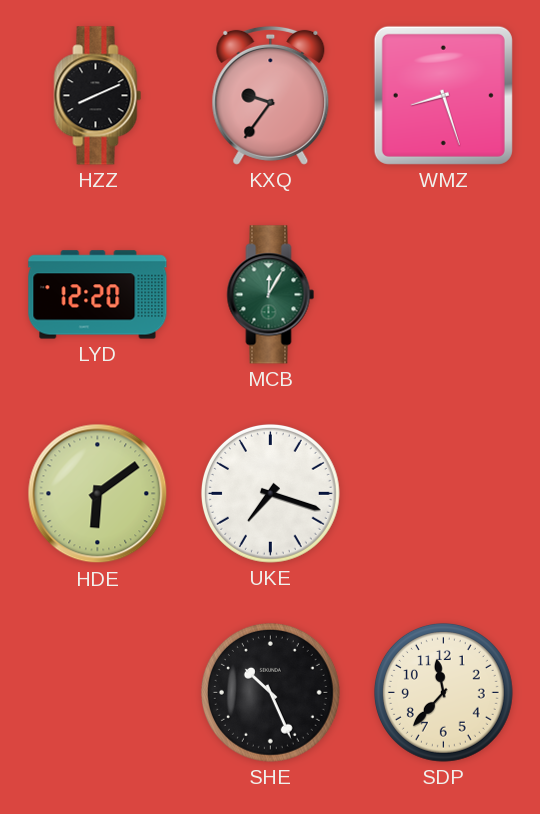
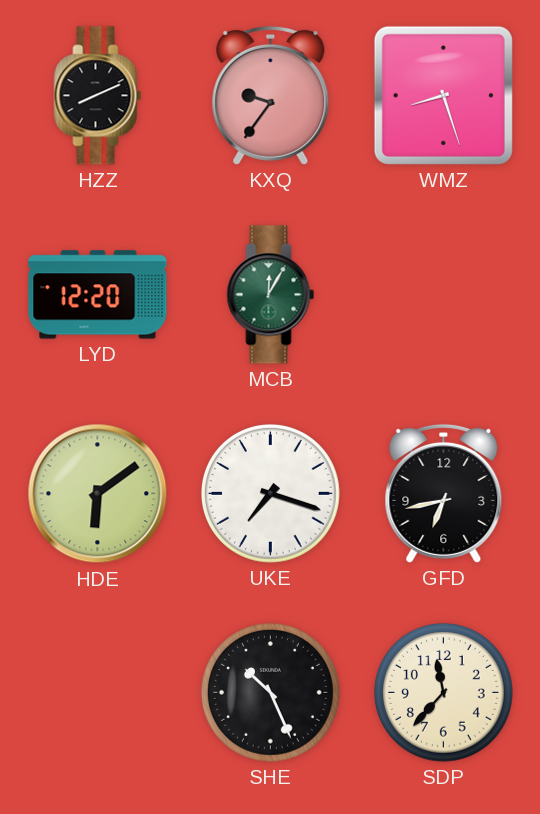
GFD: none -> 6:43
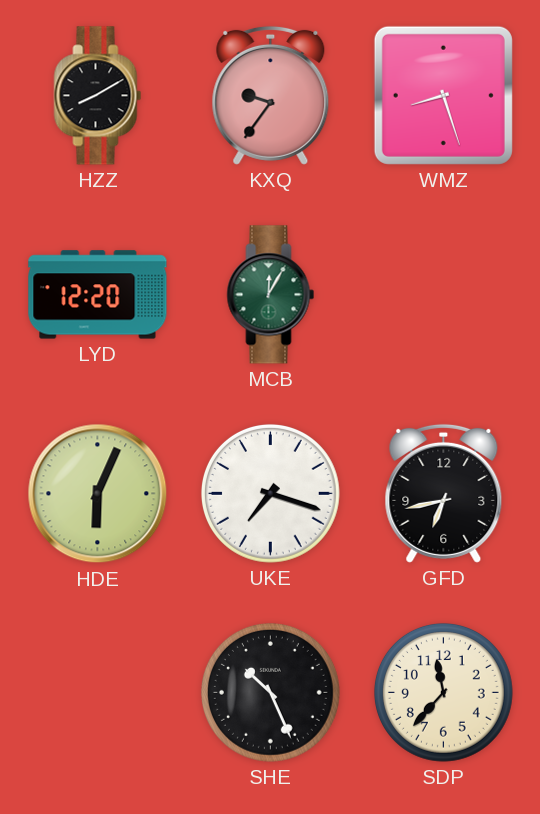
HZZ: 8:11 -> 8:10
HDE: 6:09 -> 6:04
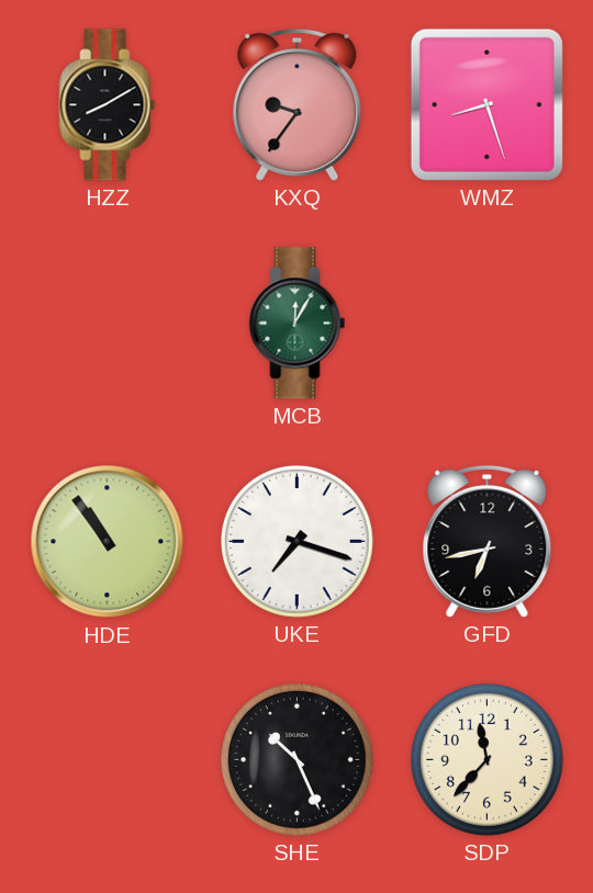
LYD: 12:20 -> none
HDE: 6:04 -> 10:54
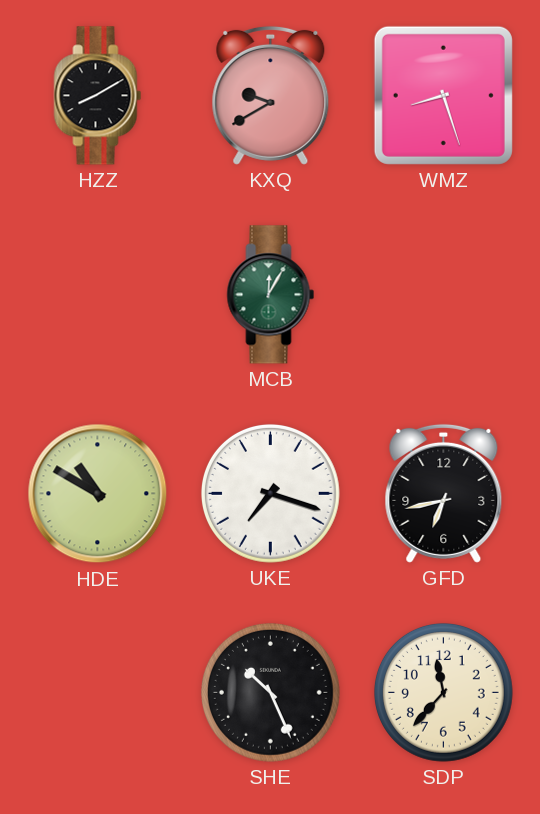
KXQ: 9:36 -> 9:40
HDE: 10:54 -> 10:50
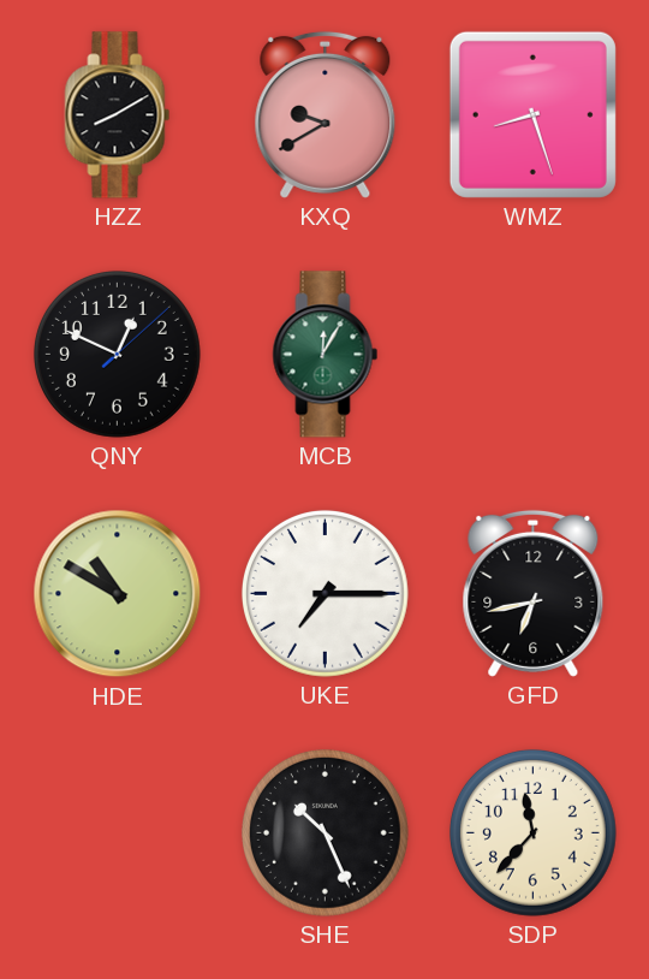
QNY: none -> 12:49
UKE: 7:18 -> 7:15
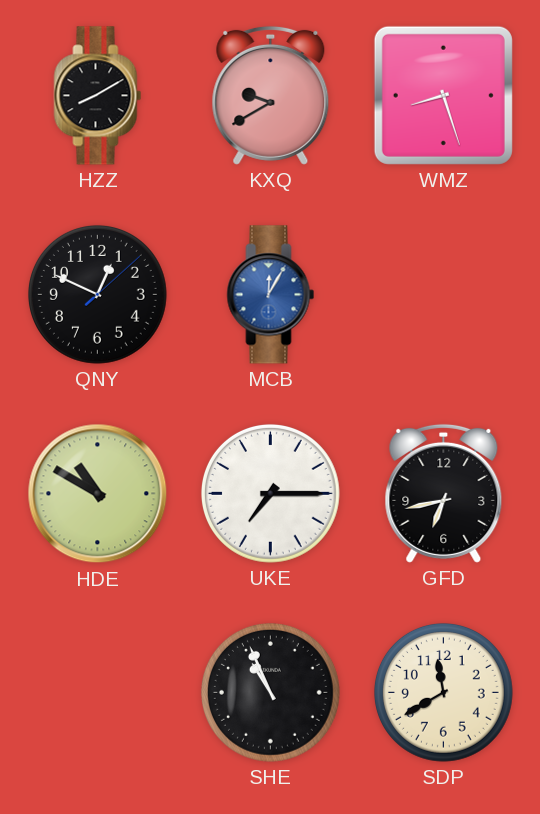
MCB dial: green -> blue
SHE: 10:26 -> 10:56
SDP: 11:37 -> 11:40
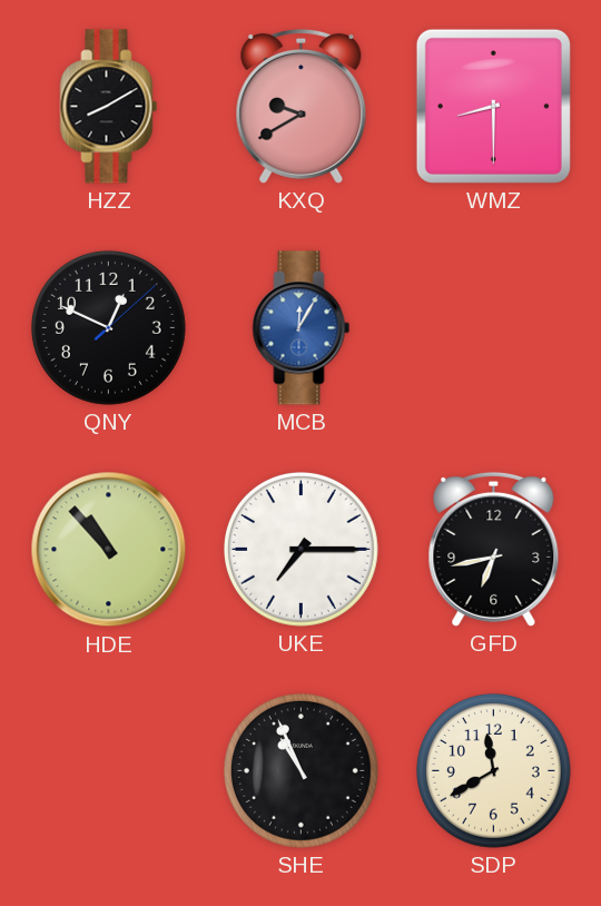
WMZ: 8:27 -> 8:30
HDE: 10:50 -> 10:53
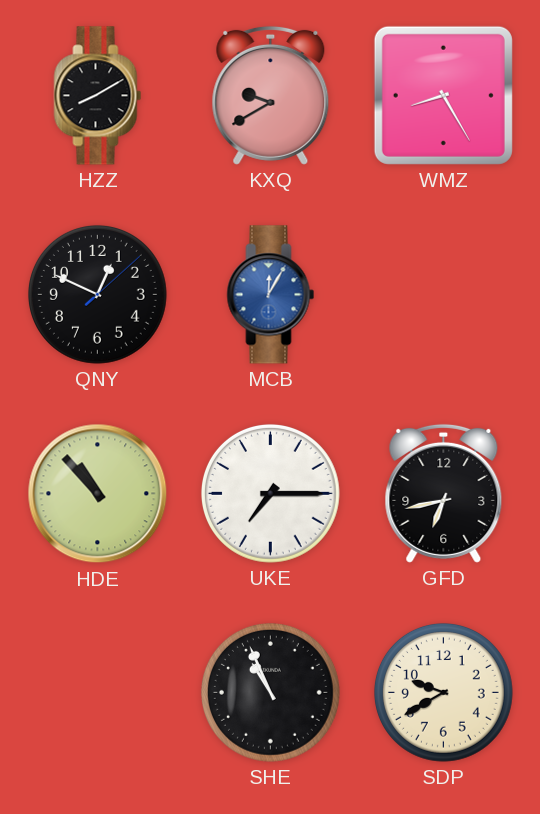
WMZ: 8:30 -> 8:25
SDP: 11:40 -> 9:40
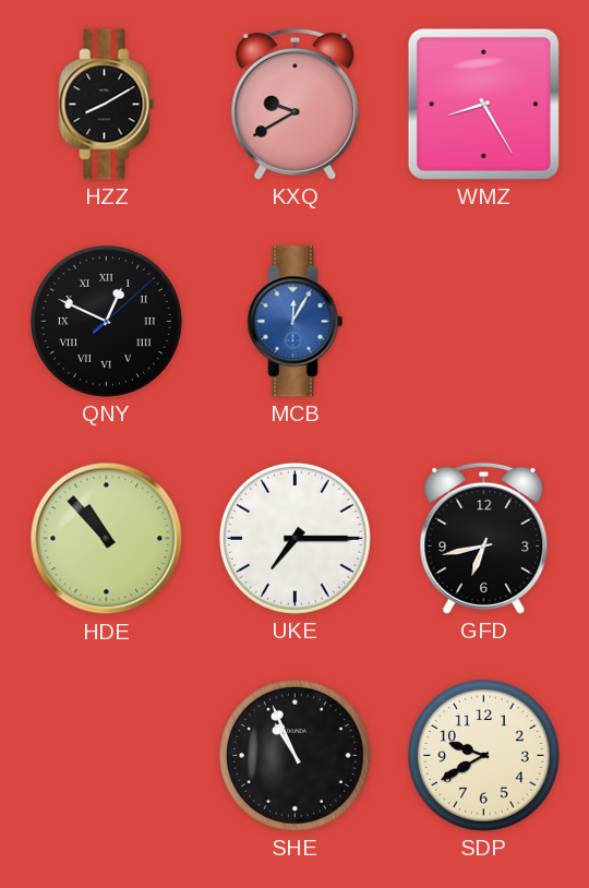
QNY numerals: Arabic -> Roman
